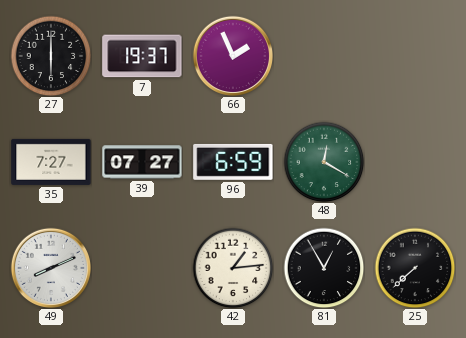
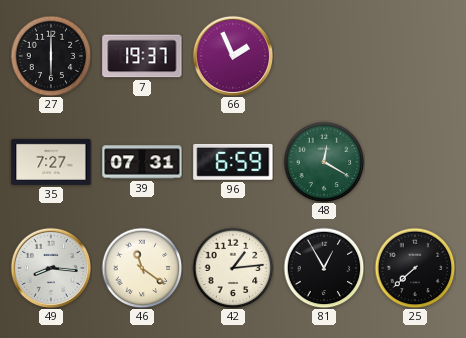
39: 07:27 -> 07:31
49: 8:11 -> 8:16
46: none -> 11:21
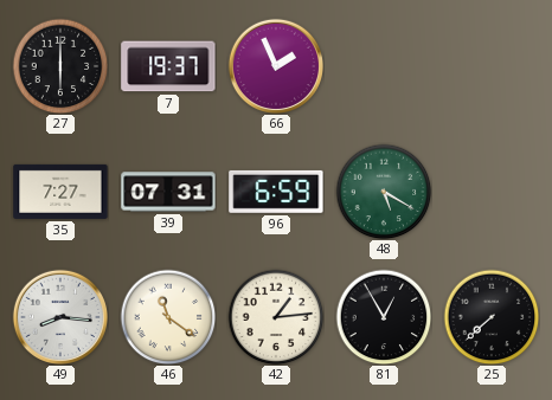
48: 12:20 -> 5:20
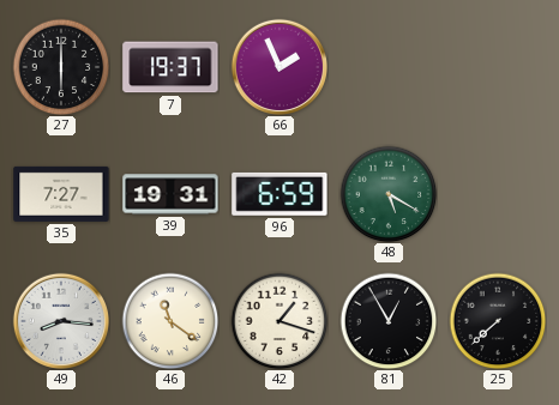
39: 07:31 -> 19:31
42: 1:14 -> 1:18
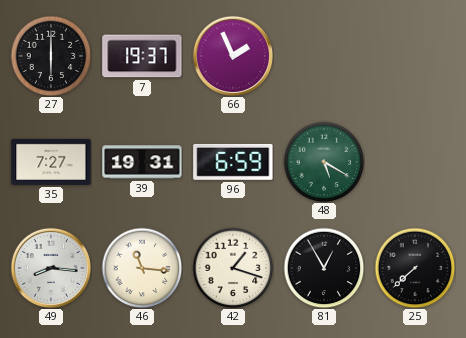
46: 11:21 -> 11:16
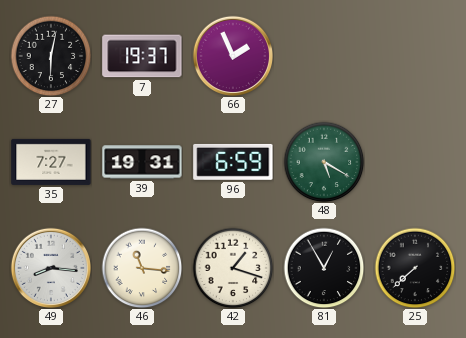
27: 6:00 -> 6:02
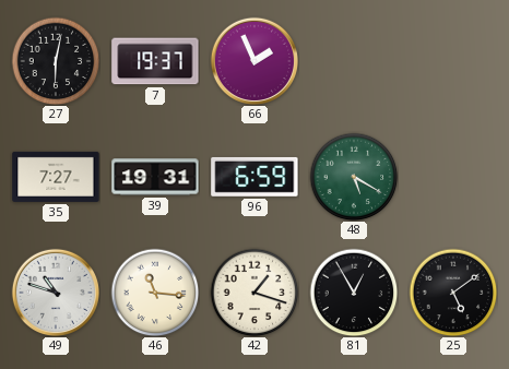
49: 8:16 -> 10:48
25: 7:38 -> 5:09
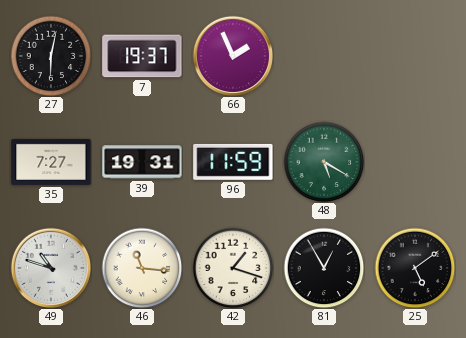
96: 6:59 -> 11:59
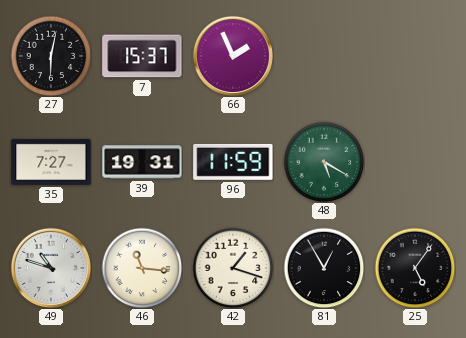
7: 19:37 -> 15:37
25: 5:09 -> 5:06
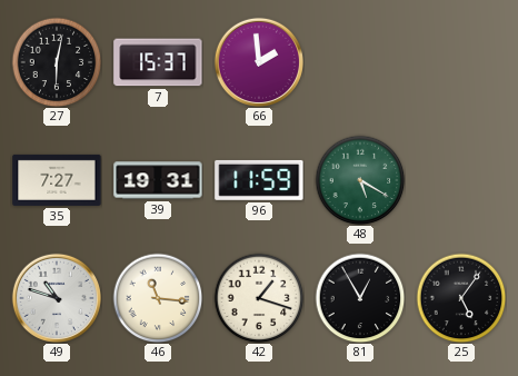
66: 1:56 -> 1:59
